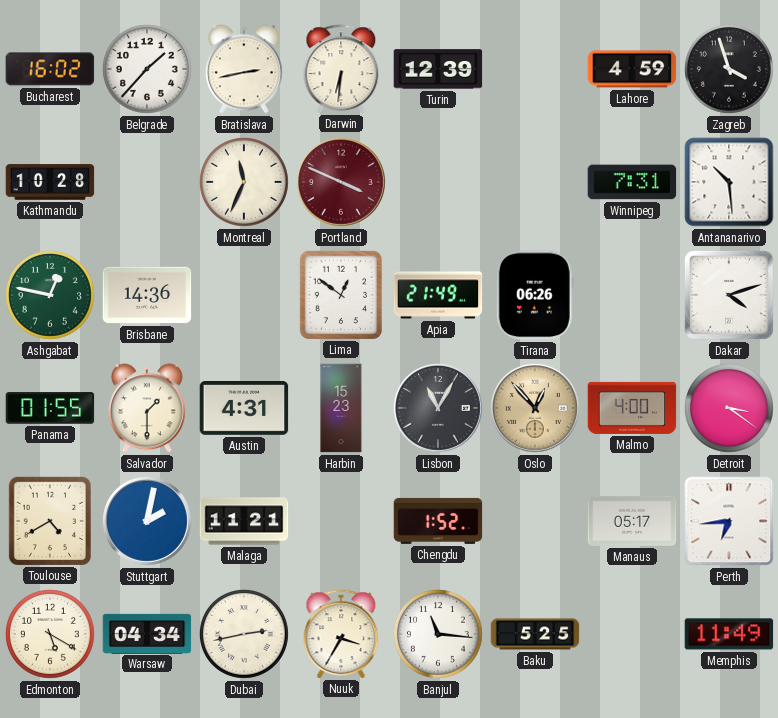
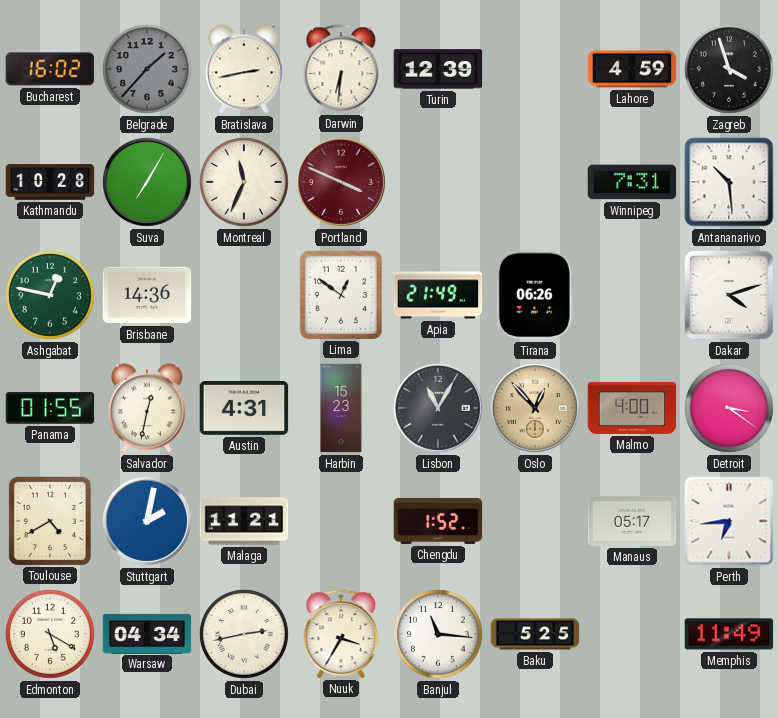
Belgrade dial: white -> grey
Suva: none -> 7:05
Salvador: 1:30 -> 12:32
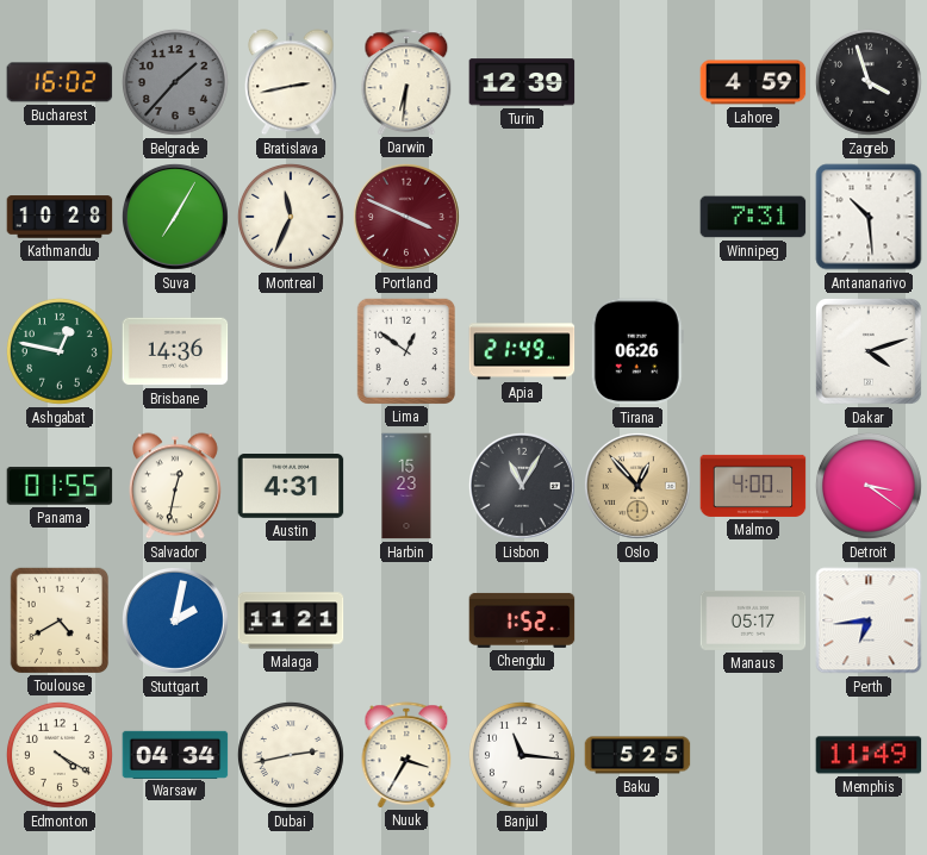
Edmonton: 5:20 -> 4:20
